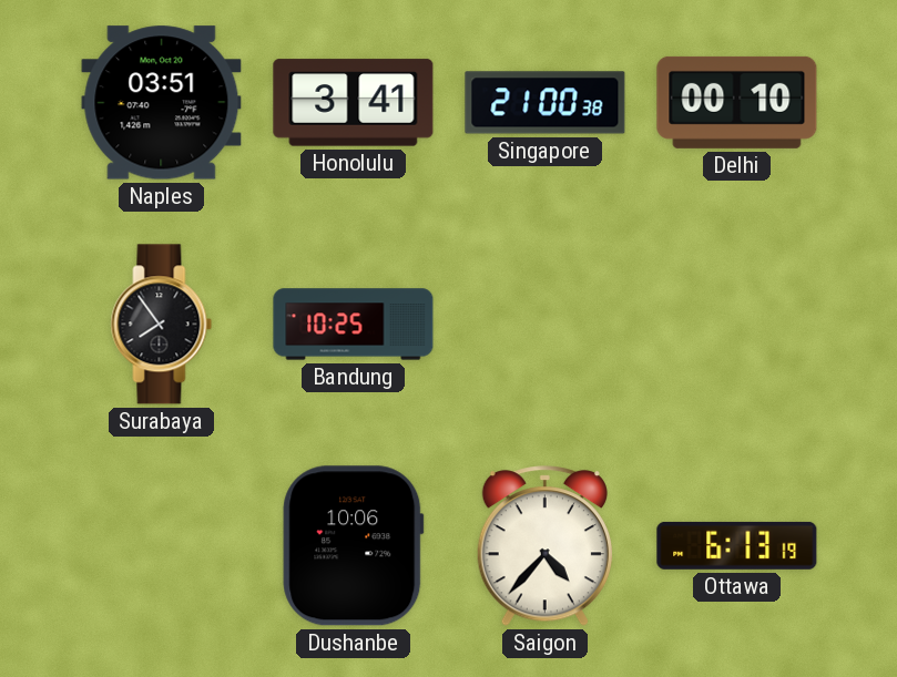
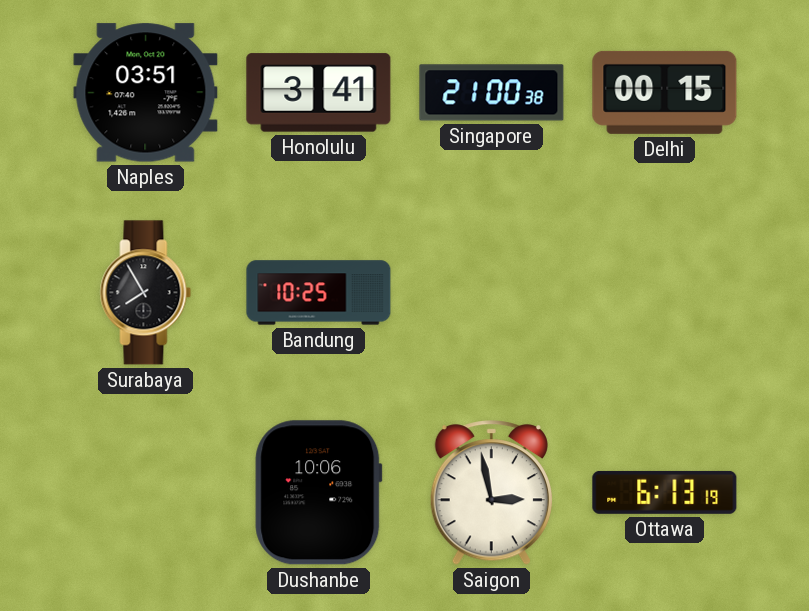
Delhi: 00:10 -> 00:15
Surabaya: 7:54 -> 7:55
Saigon: 4:37 -> 2:58
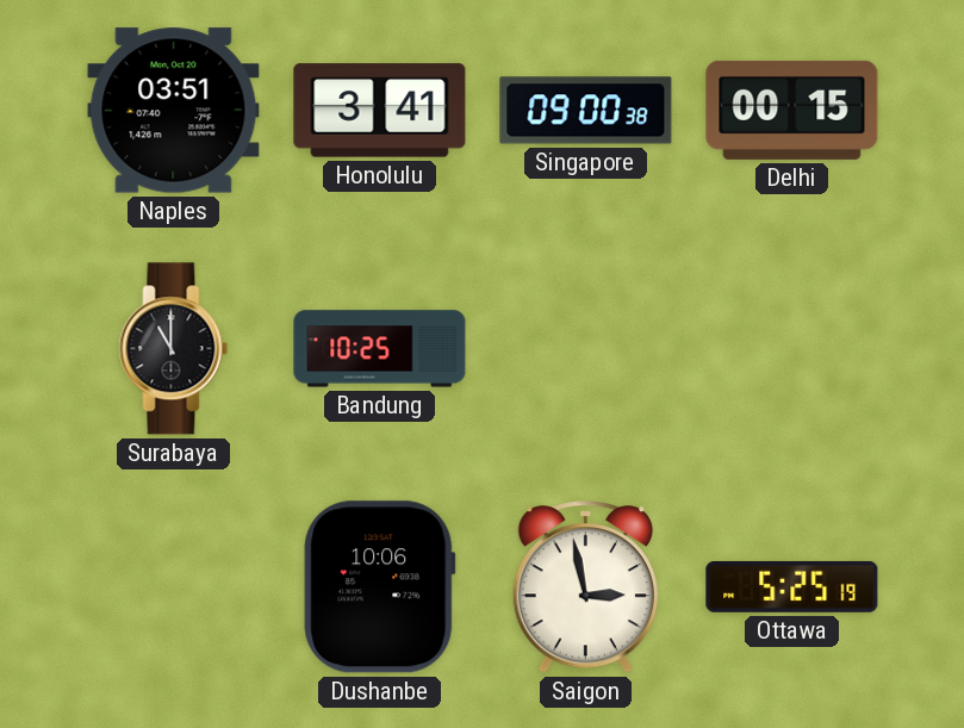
Singapore: 21:00 -> 09:00
Surabaya: 7:55 -> 11:00
Ottawa: 6:13 -> 5:25
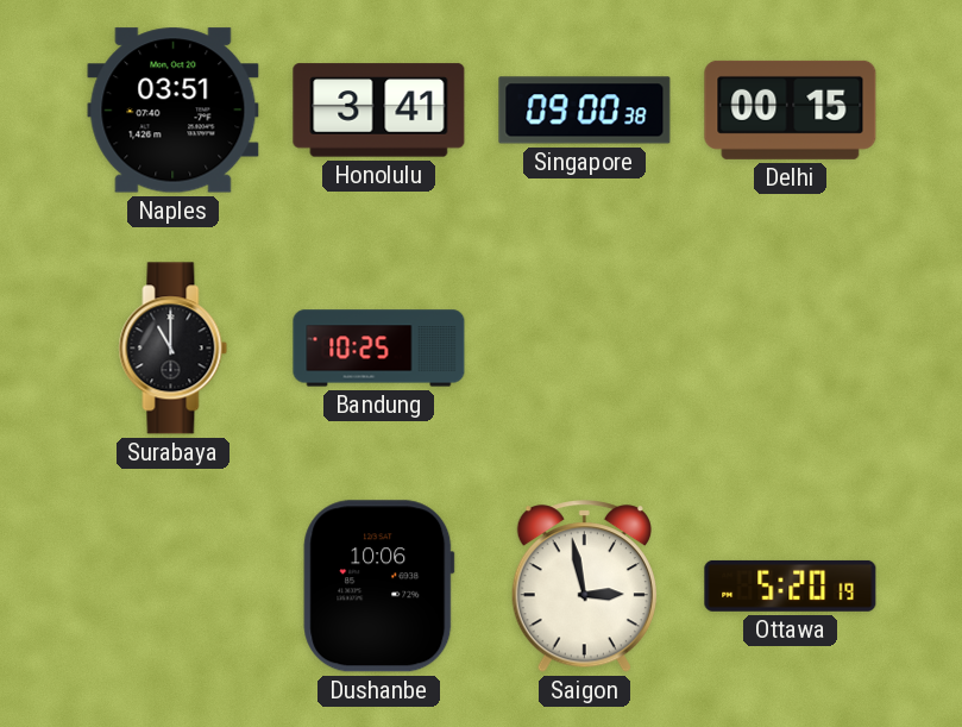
Ottawa: 5:25 -> 5:20
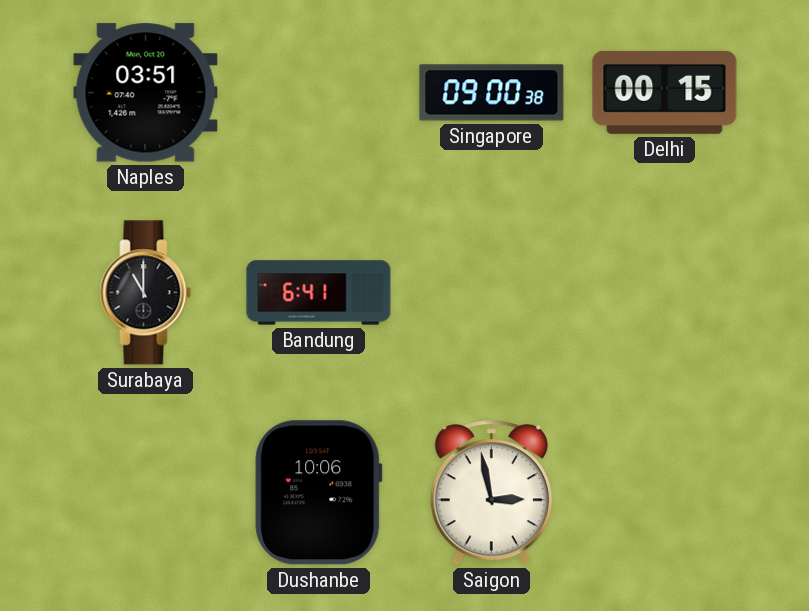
Honolulu: 3:41 -> none
Bandung: 10:25 -> 6:41
Ottawa: 5:20 -> none
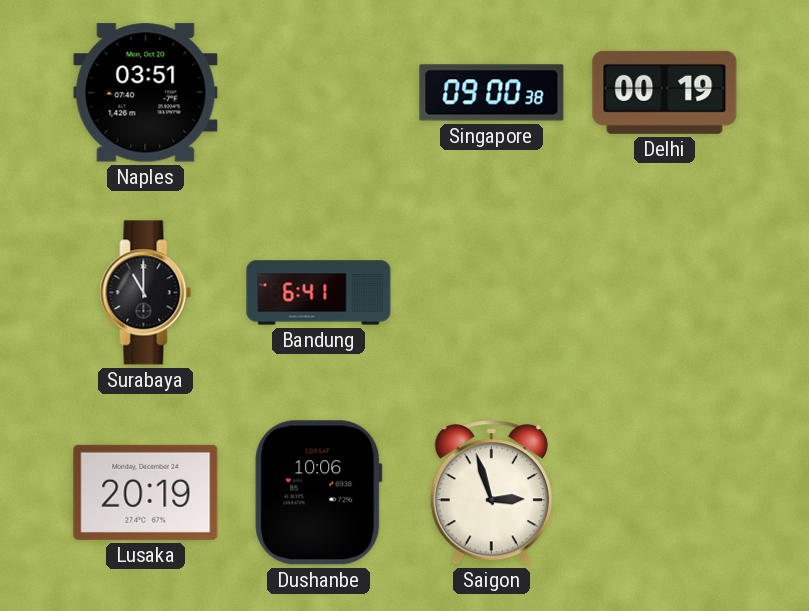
Delhi: 00:15 -> 00:19
Lusaka: none -> 20:19
Saigon: 2:58 -> 2:57
